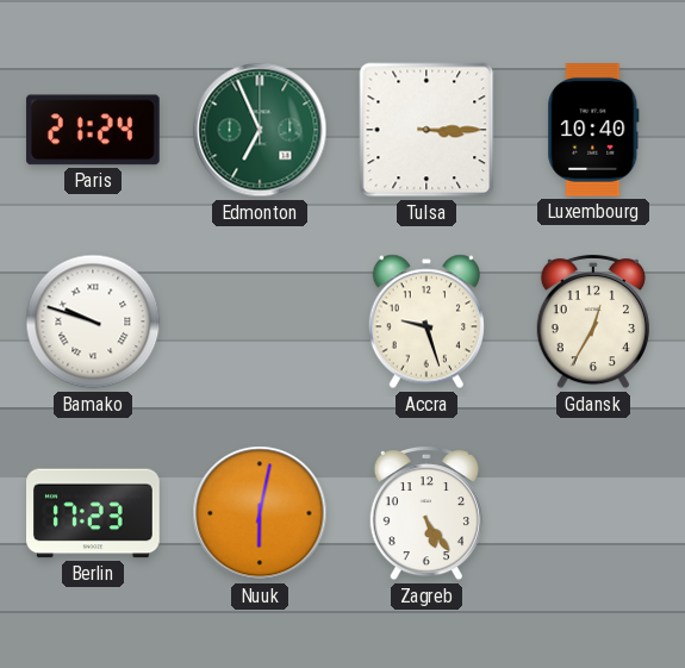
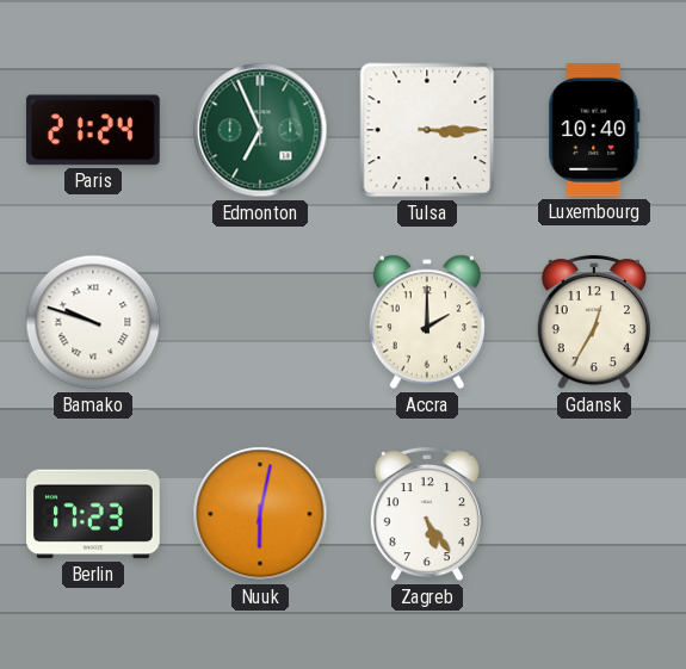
Accra: 9:27 -> 2:00
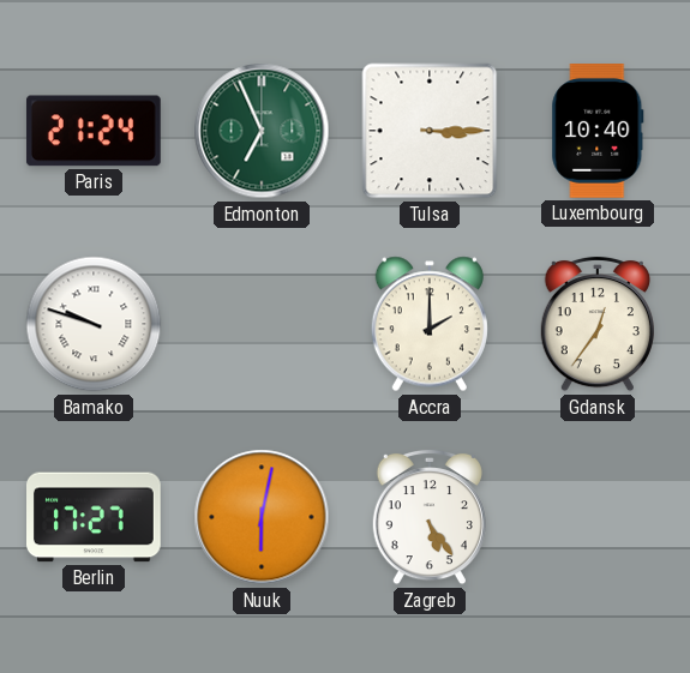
Gdansk: 12:35 -> 12:36
Berlin: 17:23 -> 17:27
